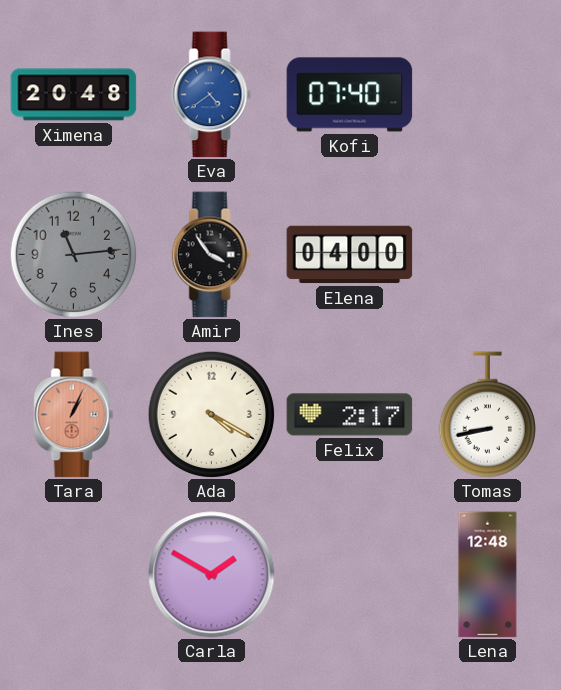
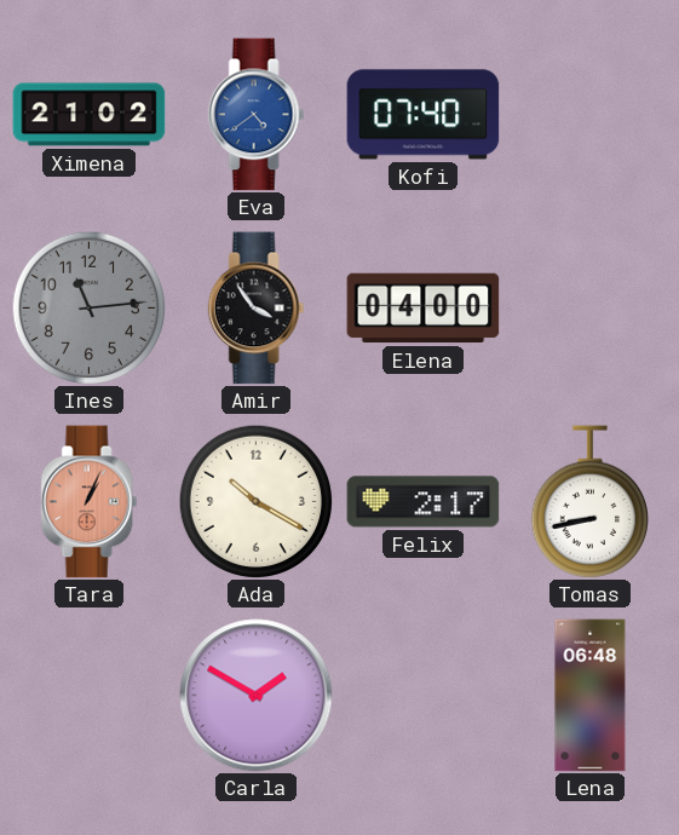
Ximena: 20:48 -> 21:02
Ada: 4:20 -> 10:20
Lena: 12:48 -> 06:48
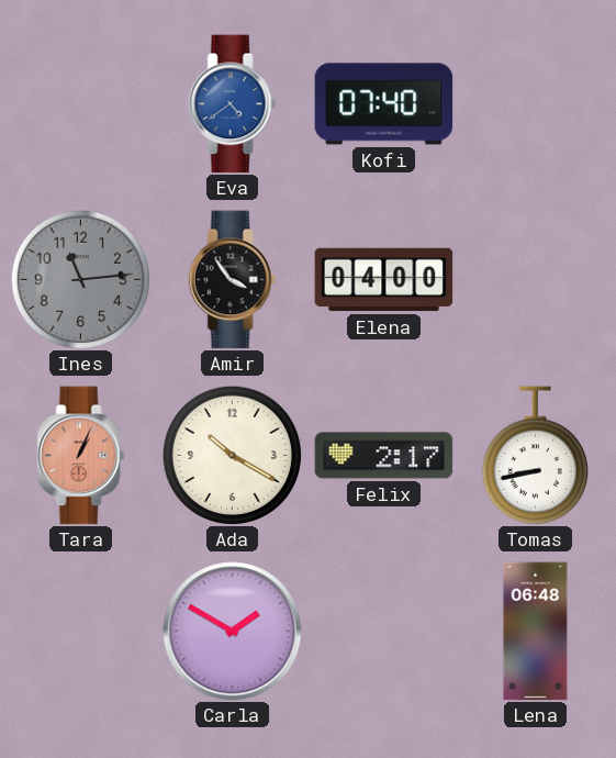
Ximena: 21:02 -> none
